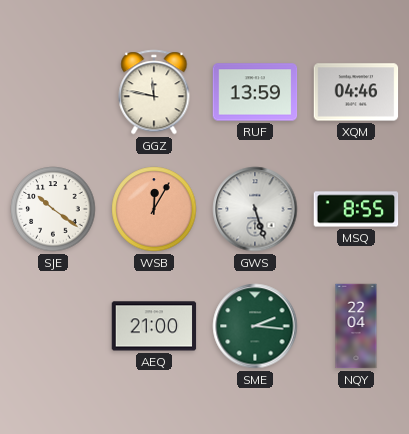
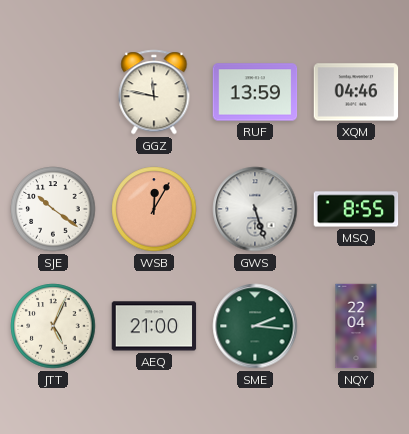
JTT: none -> 5:04
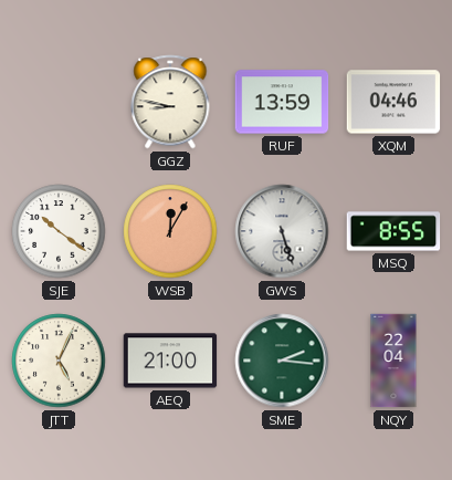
GGZ: 11:47 -> 8:47
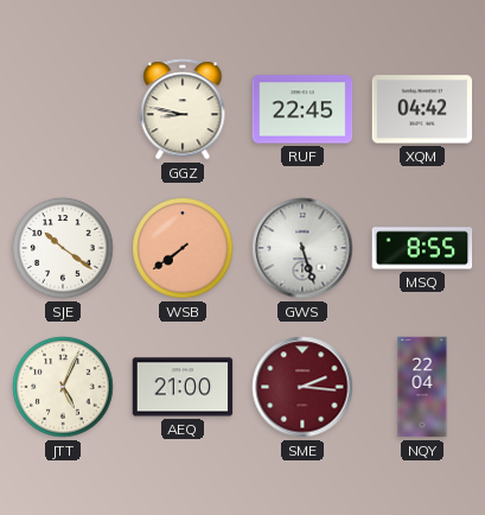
RUF: 13:59 -> 22:45
XQM: 04:46 -> 04:42
WSB: 12:05 -> 7:39
SME dial: green -> burgundy
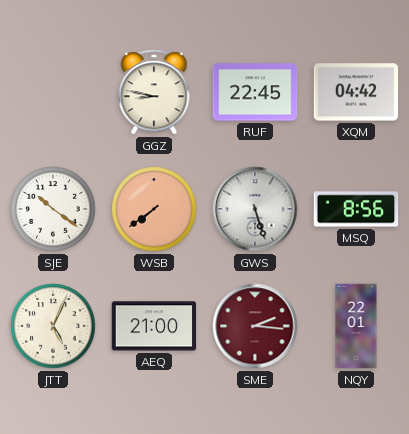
MSQ: 8:55 -> 8:56
NQY: 22:04 -> 22:01
